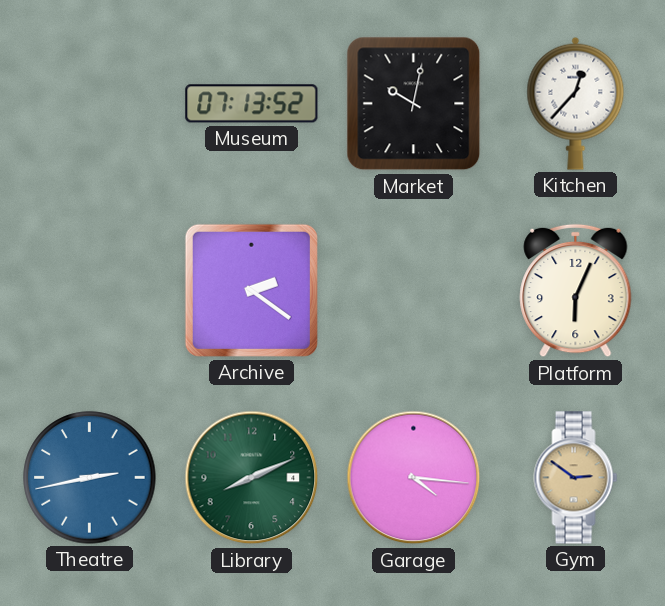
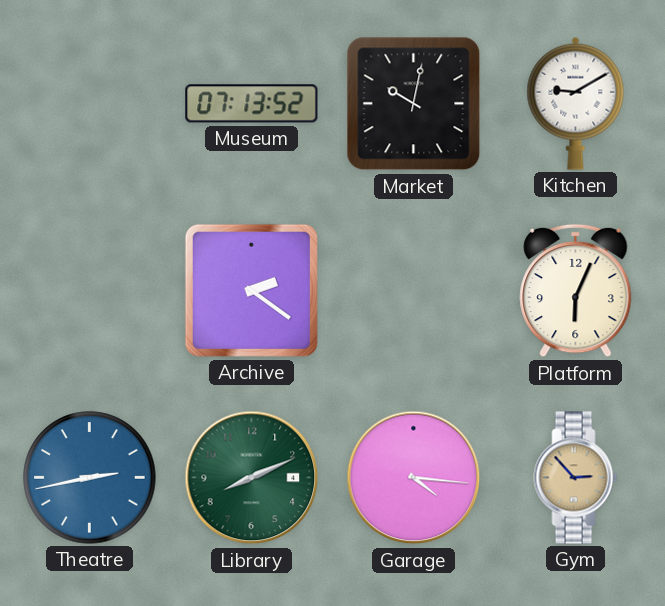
Kitchen: 12:37 -> 9:10
Gym: 2:51 -> 2:53
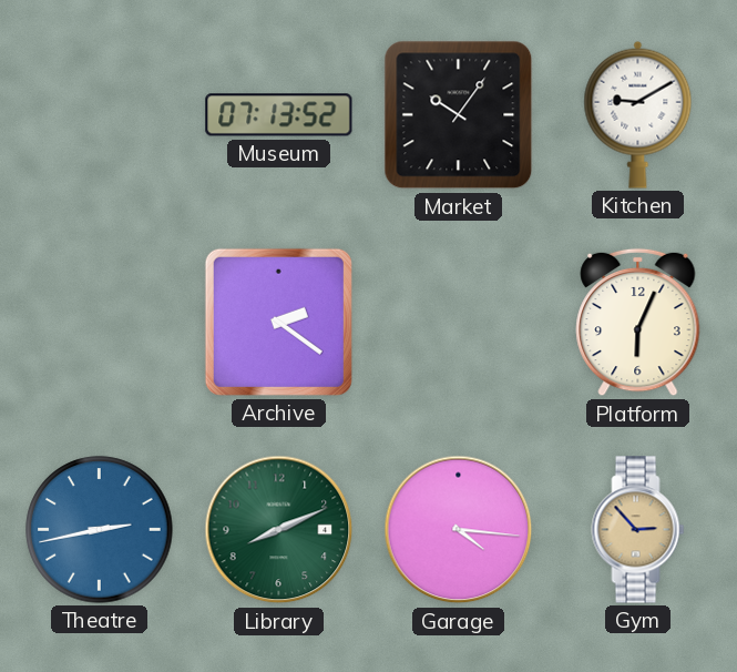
Market: 10:02 -> 10:06
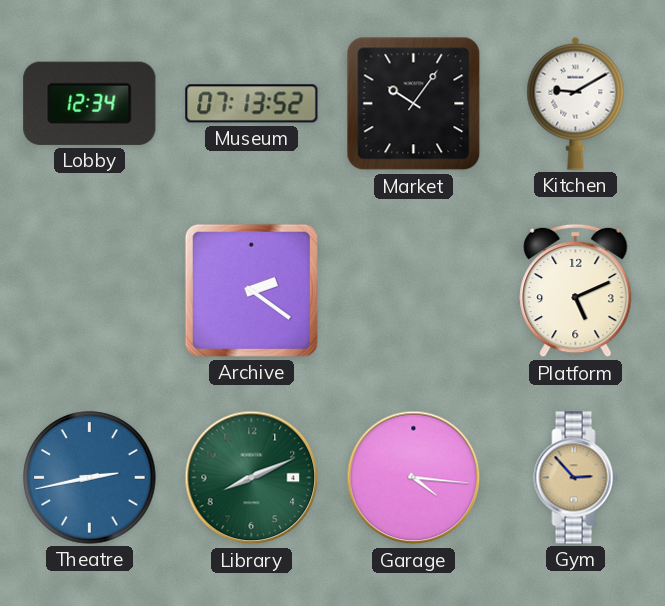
Lobby: none -> 12:34
Platform: 6:04 -> 5:11
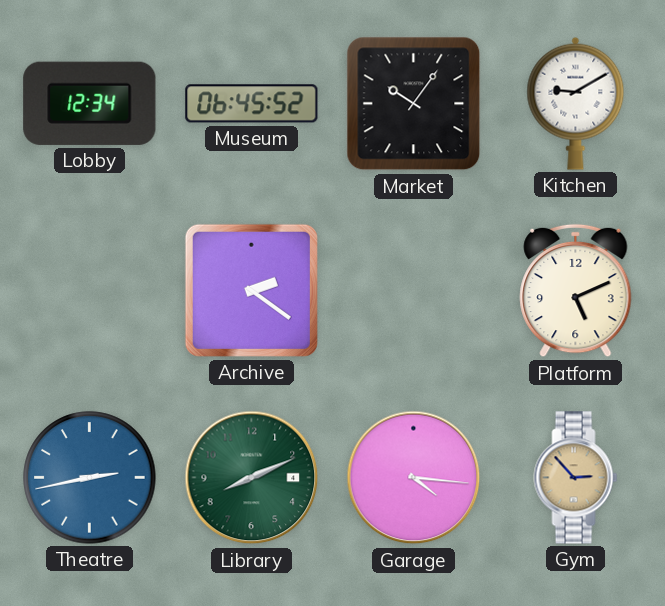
Museum: 07:13 -> 06:45
